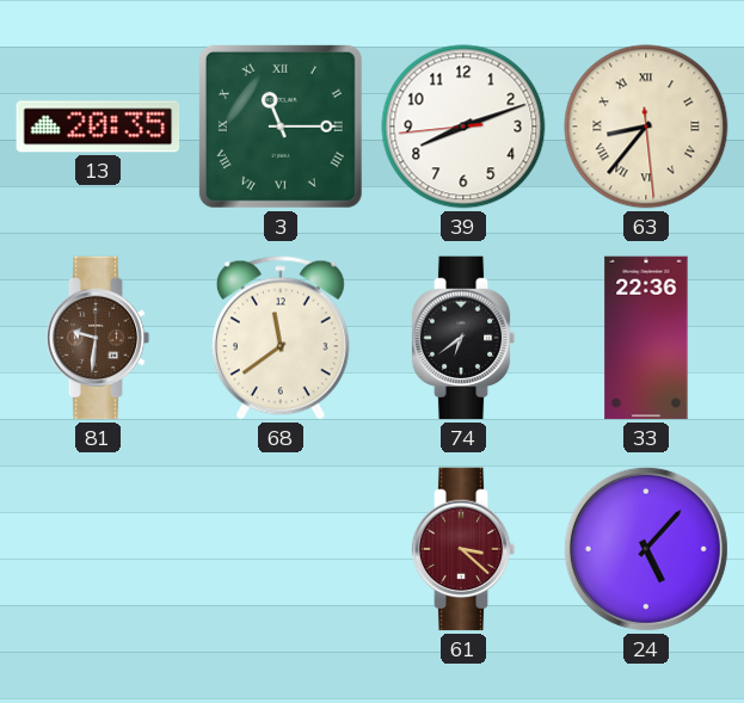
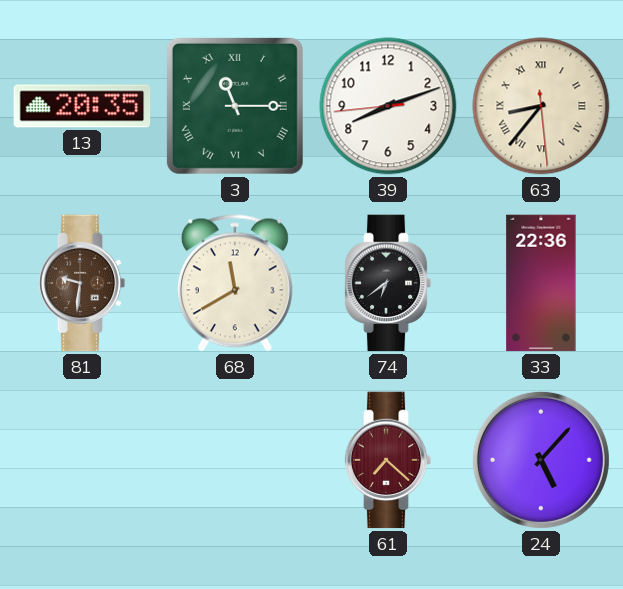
68: 11:39 -> 11:40
61: 3:22 -> 7:22
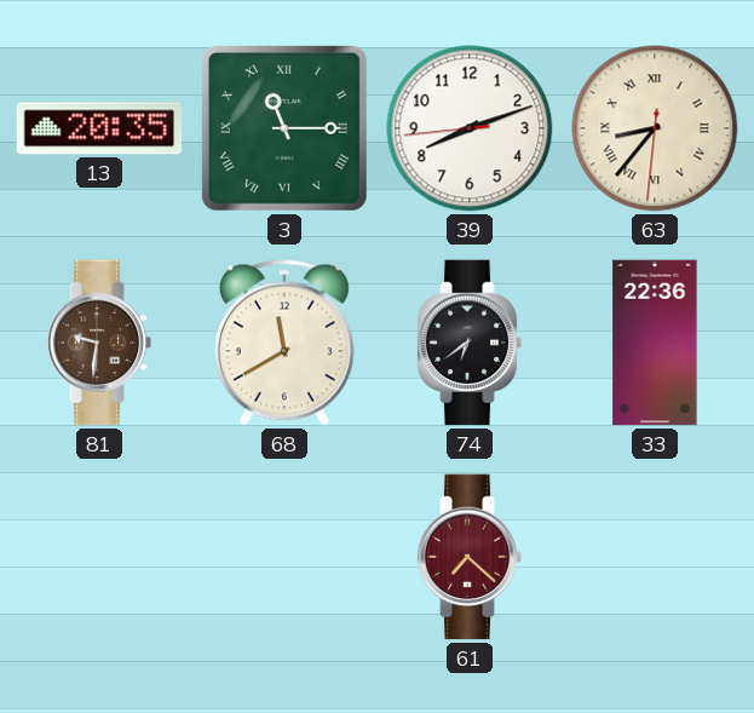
63: 8:36:29 -> 8:36:31
24: 5:07 -> none
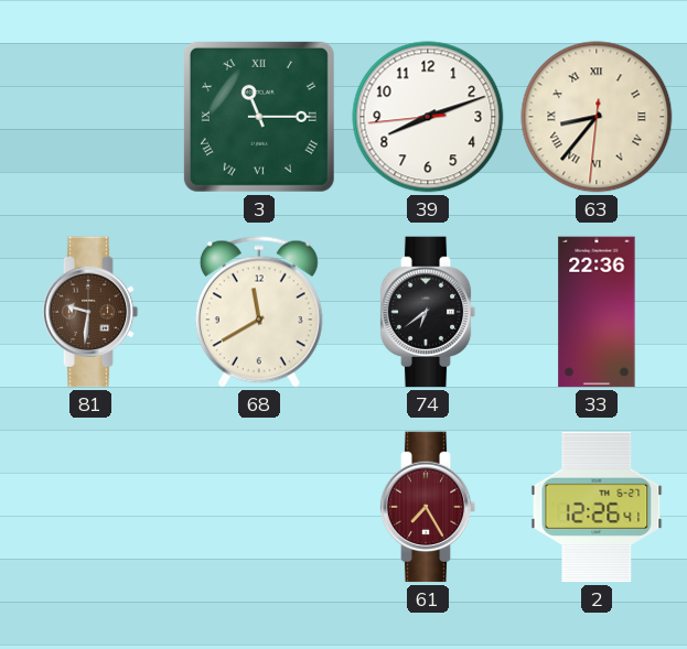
13: 20:35 -> none
61: 7:22 -> 7:25
2: none -> 12:26
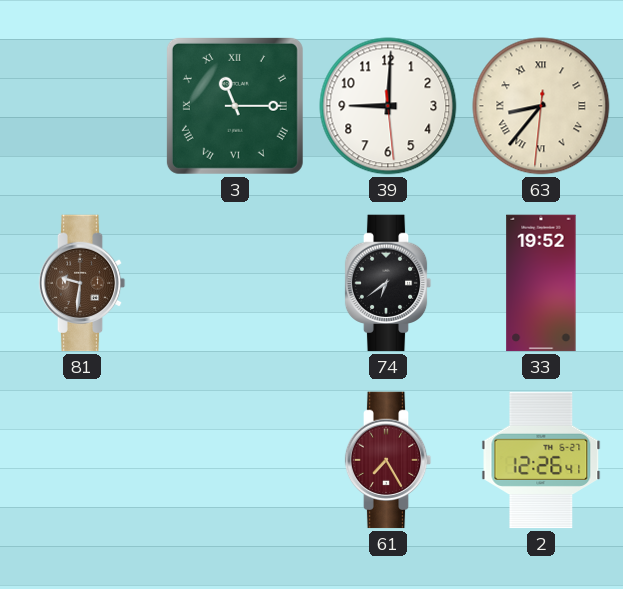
39: 8:11 -> 9:00
68: 11:40 -> none
33: 22:36 -> 19:52
